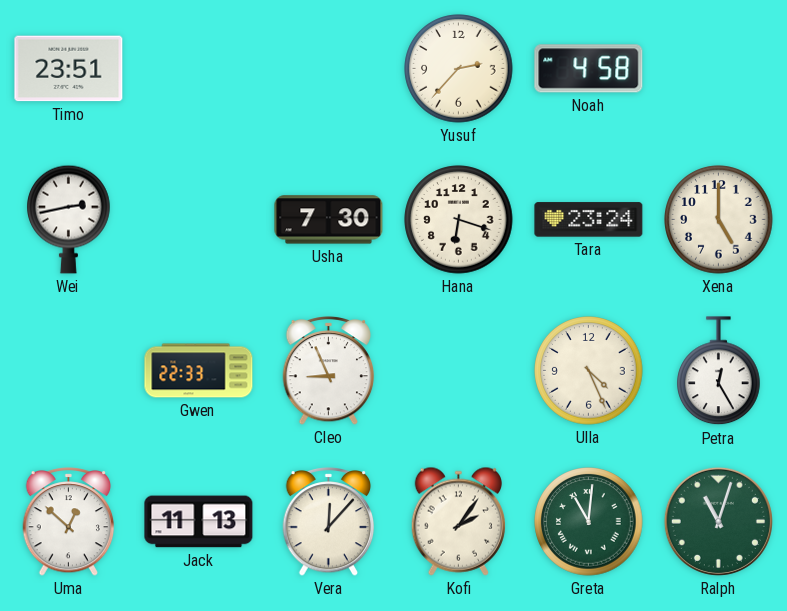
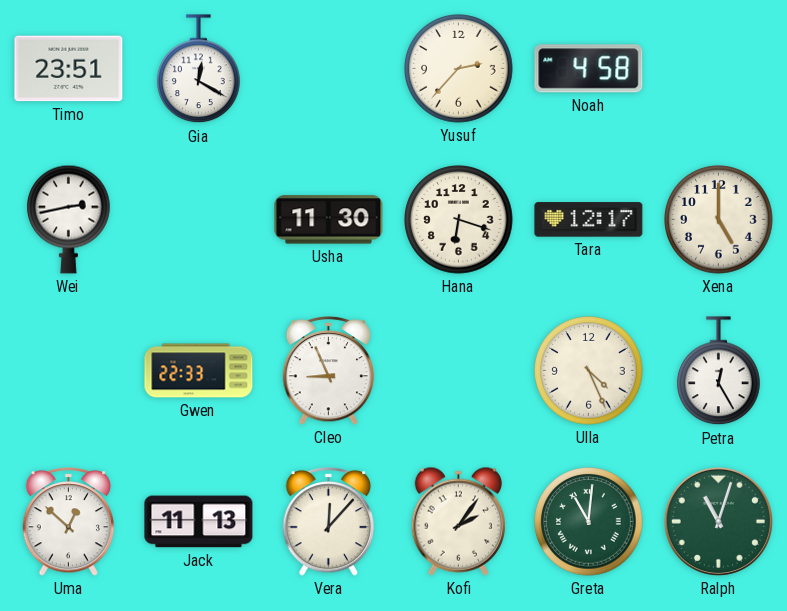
Gia: none -> 12:20
Usha: 7:30 -> 11:30
Tara: 23:24 -> 12:17
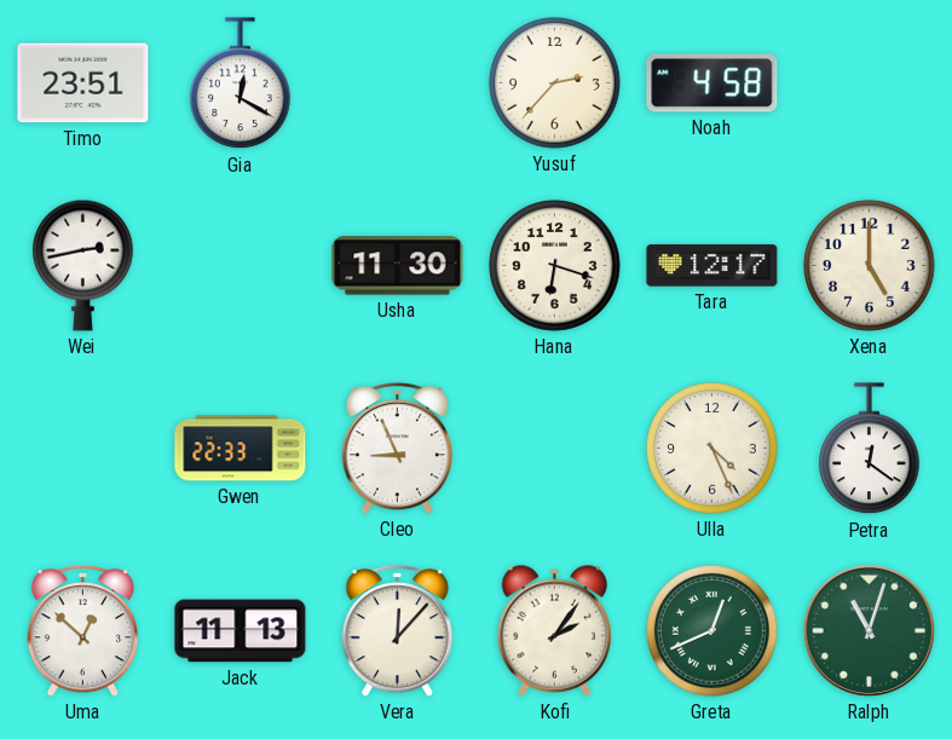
Petra: 12:25 -> 12:21
Greta: 11:01 -> 12:41
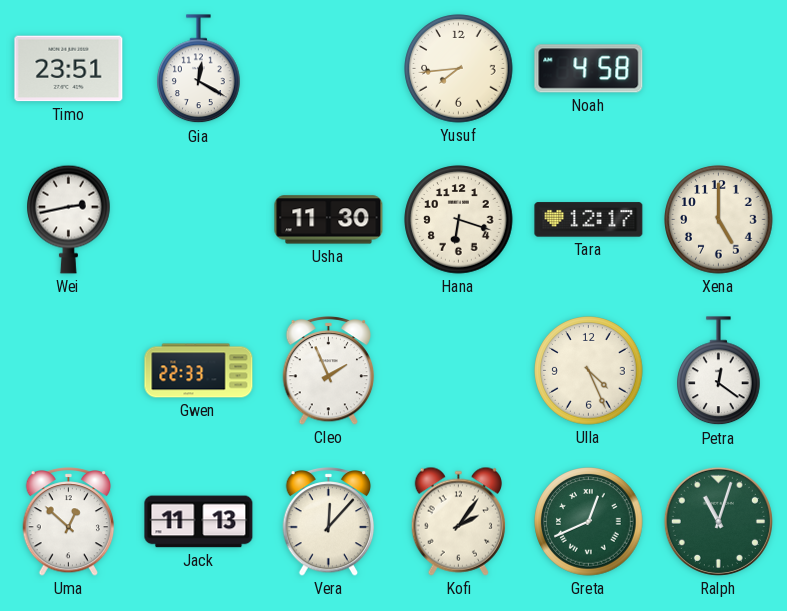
Yusuf: 2:37 -> 7:44
Cleo: 8:56 -> 1:56
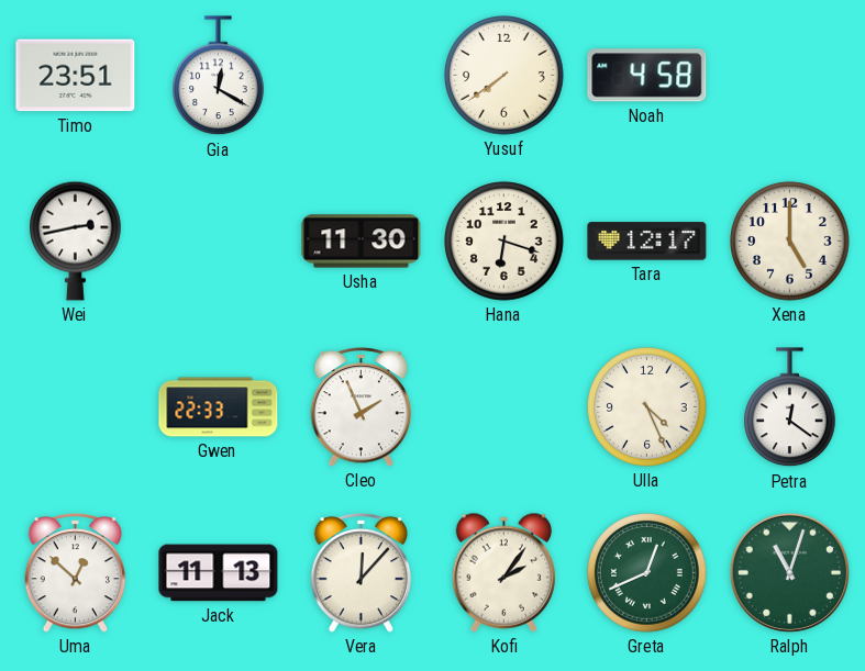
Yusuf: 7:44 -> 7:39
